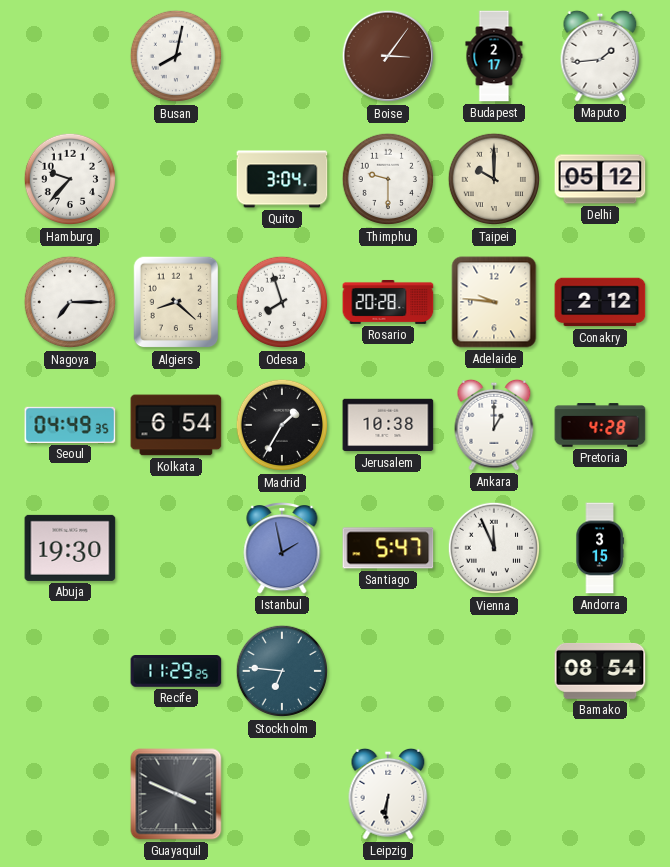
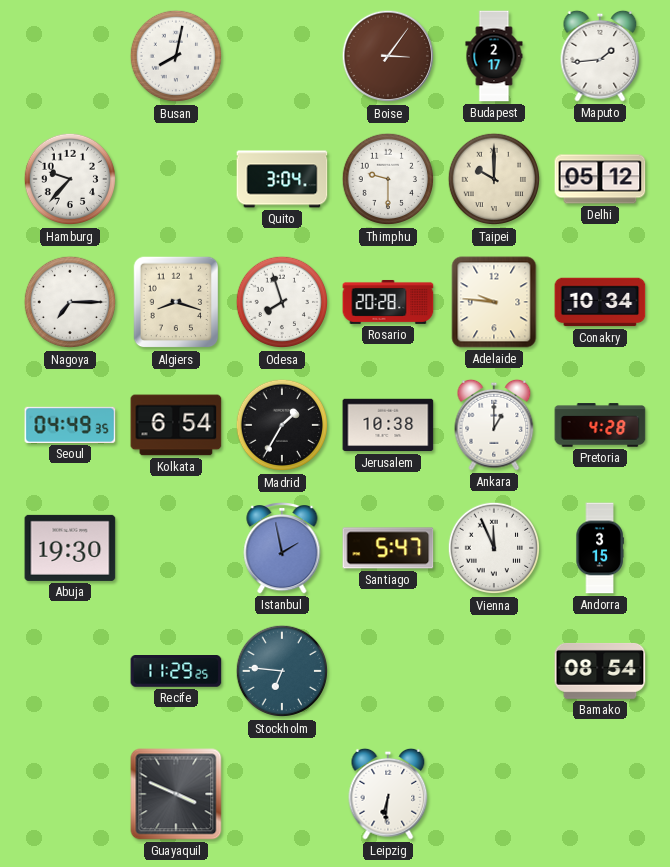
Algiers: 8:22 -> 8:18
Conakry: 2:12 -> 10:34
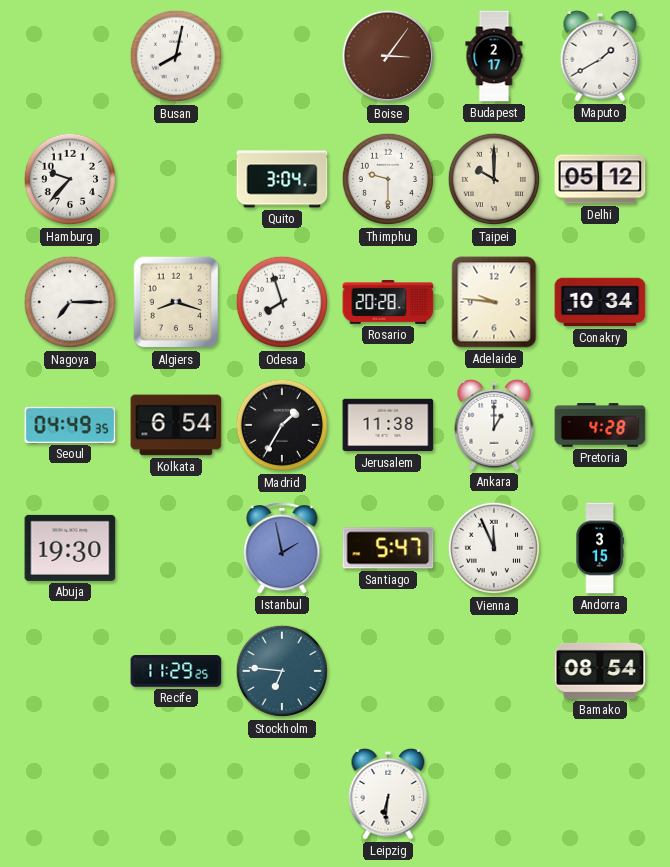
Maputo: 1:44 -> 1:40
Jerusalem: 10:38 -> 11:38
Guayaquil: 3:49 -> none
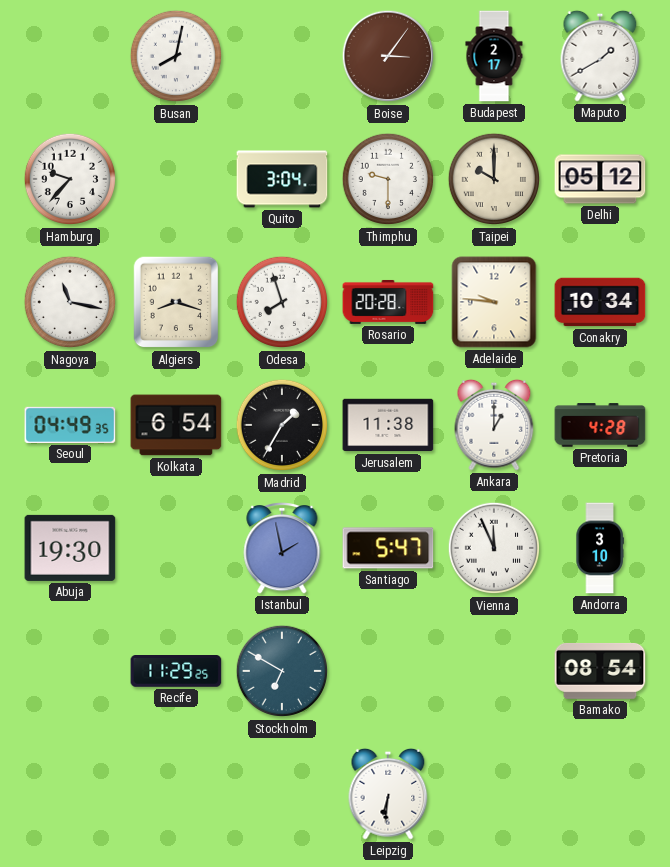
Nagoya: 7:15 -> 11:17
Andorra: 3:15 -> 3:10
Stockholm: 6:46 -> 6:50
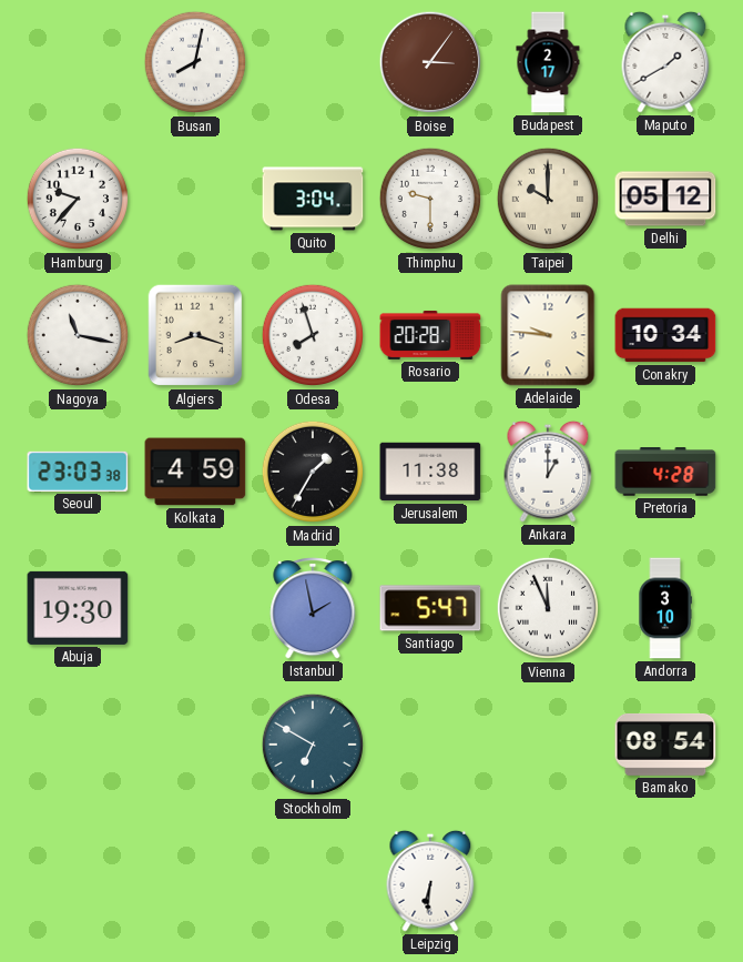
Seoul: 04:49 -> 23:03
Kolkata: 6:54 -> 4:59
Recife: 11:29 -> none
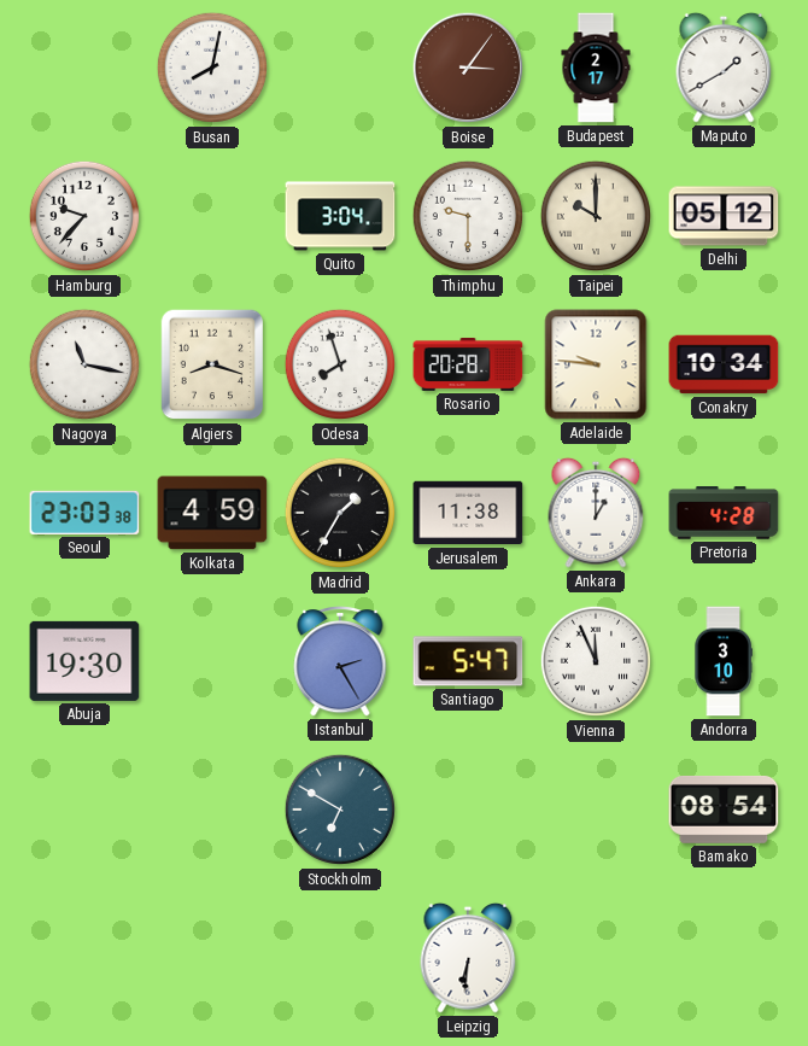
Istanbul: 1:58 -> 2:25
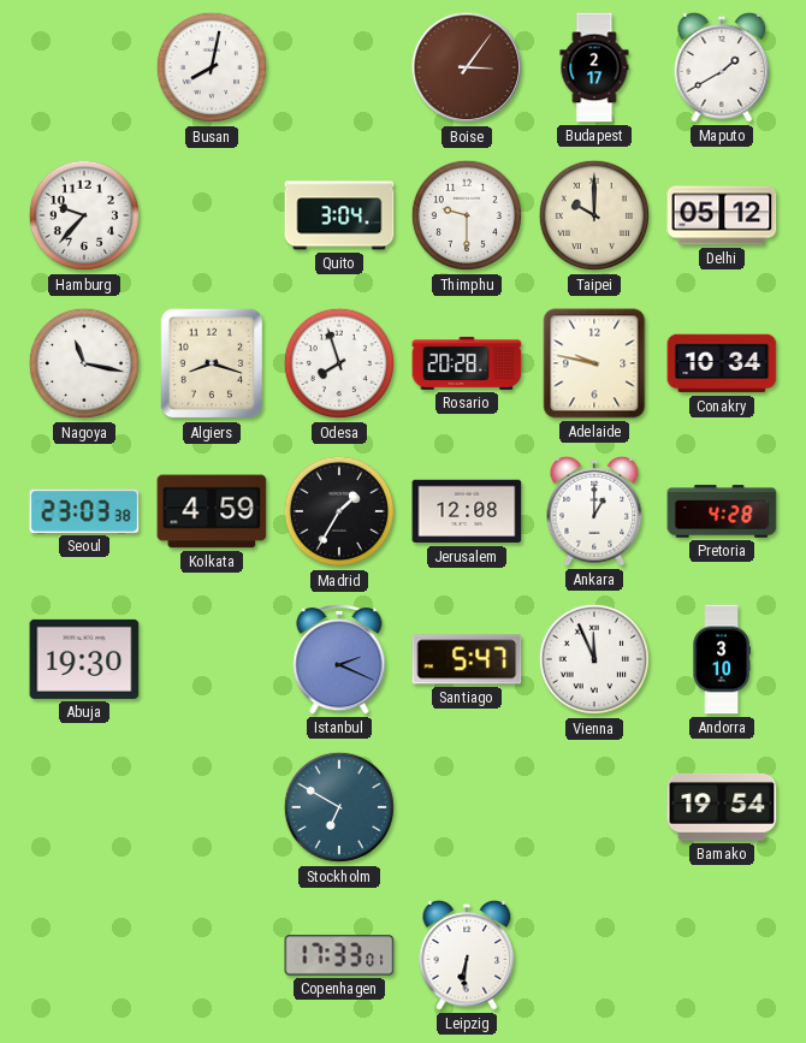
Adelaide: 9:46 -> 9:47
Jerusalem: 11:38 -> 12:08
Istanbul: 2:25 -> 2:19
Bamako: 08:54 -> 19:54
Copenhagen: none -> 17:33
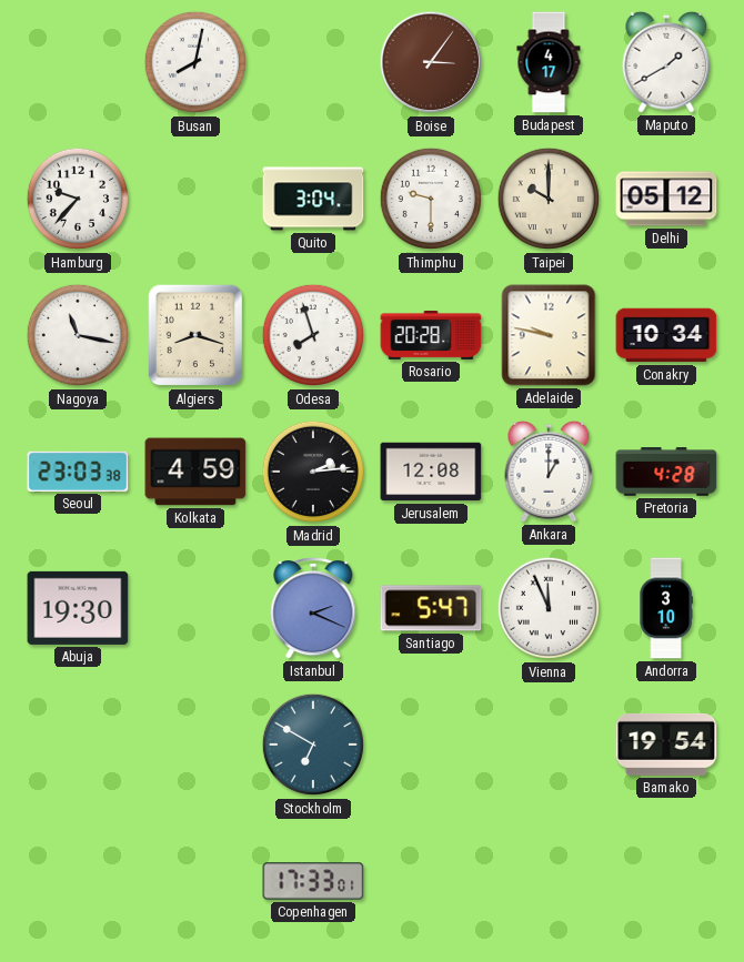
Budapest: 2:17 -> 4:17
Madrid: 1:35 -> 2:14
Leipzig: 6:31 -> none
